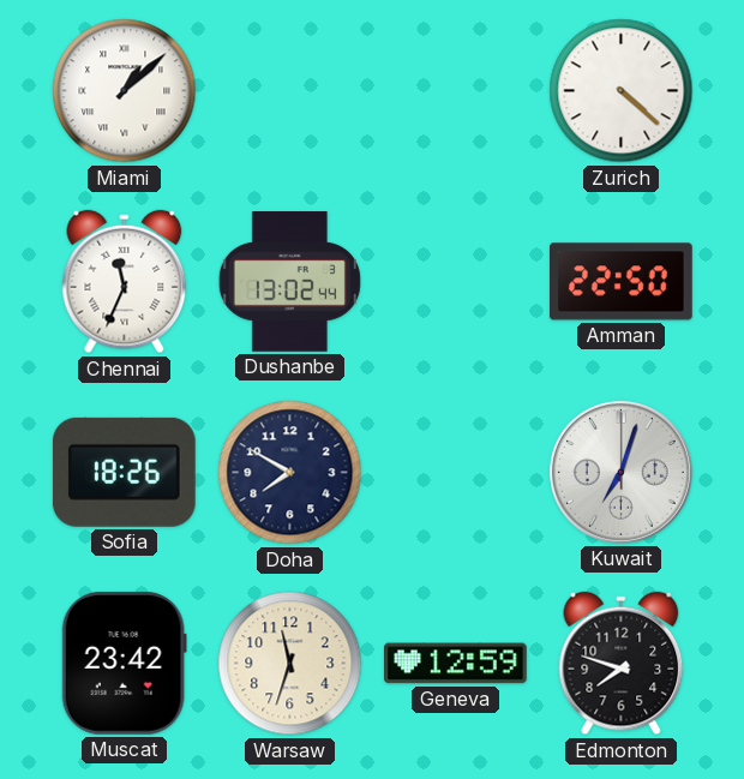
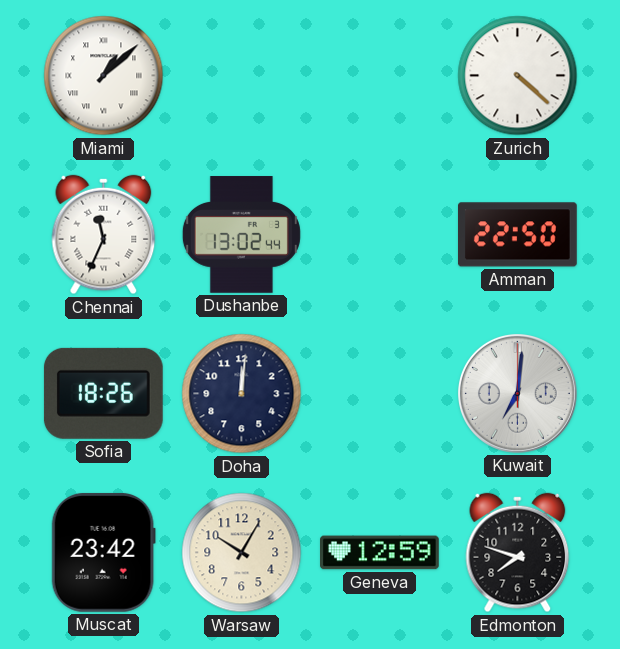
Doha: 7:50 -> 12:01
Kuwait: 7:03 -> 7:01
Warsaw: 11:33 -> 10:05
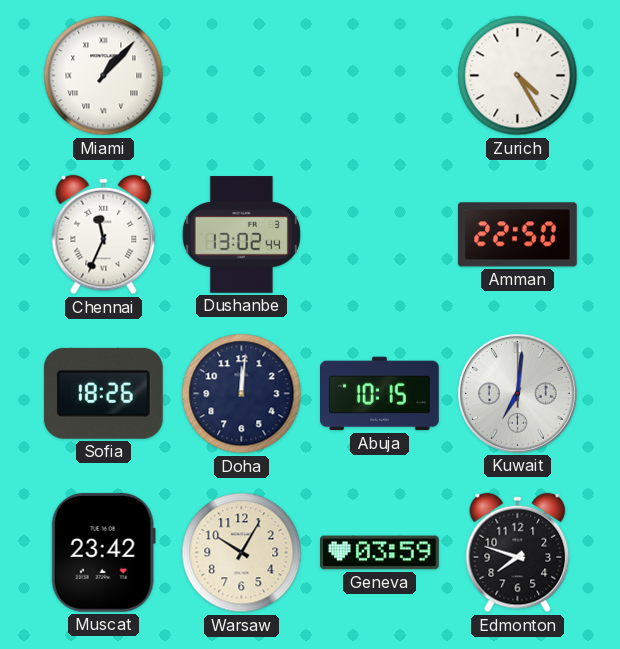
Miami: 1:08 -> 1:07
Zurich: 4:22 -> 4:25
Abuja: none -> 10:15
Geneva: 12:59 -> 03:59
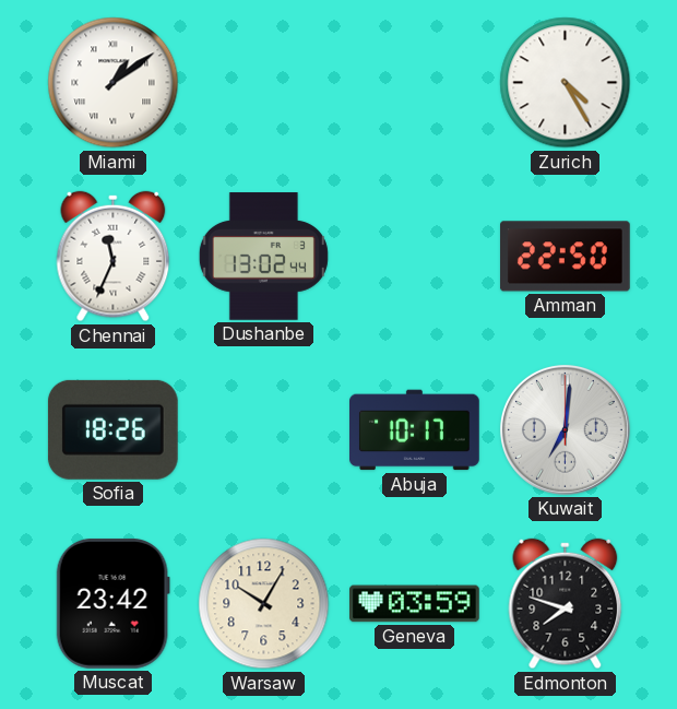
Miami: 1:07 -> 1:09
Doha: 12:01 -> none
Abuja: 10:15 -> 10:17
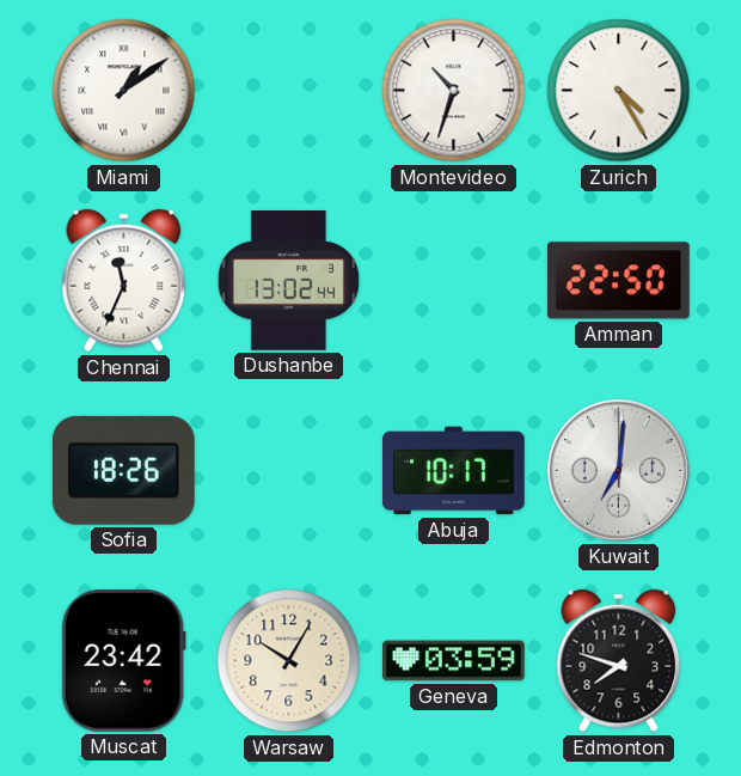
Montevideo: none -> 10:33
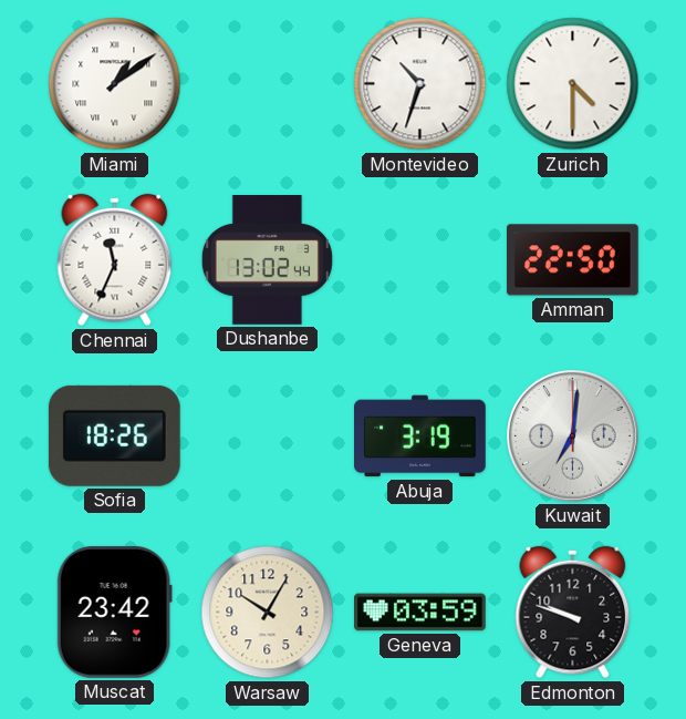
Zurich: 4:25 -> 4:30
Abuja: 10:17 -> 3:19
Edmonton: 7:48 -> 9:48
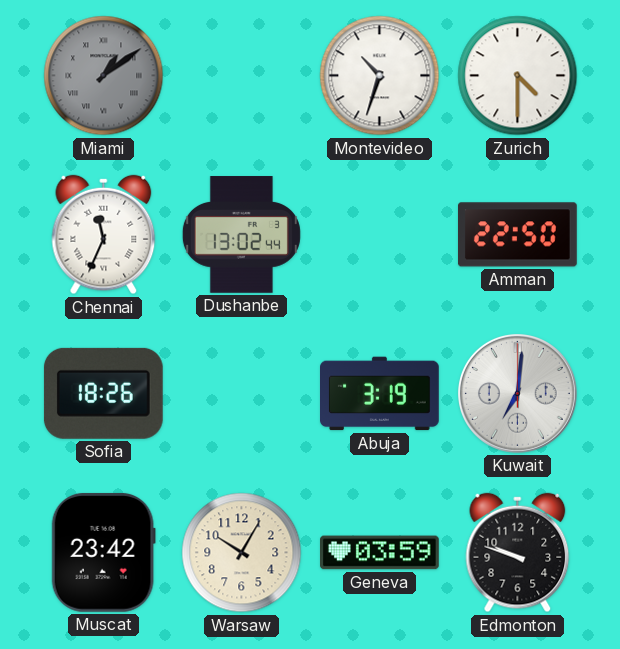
Miami dial: white -> grey
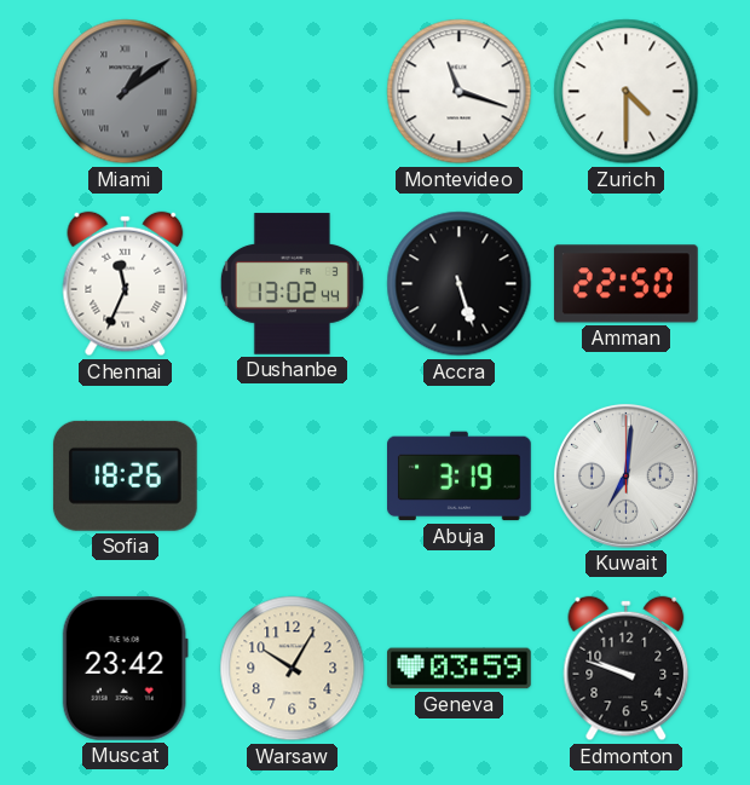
Montevideo: 10:33 -> 11:18
Accra: none -> 5:27
